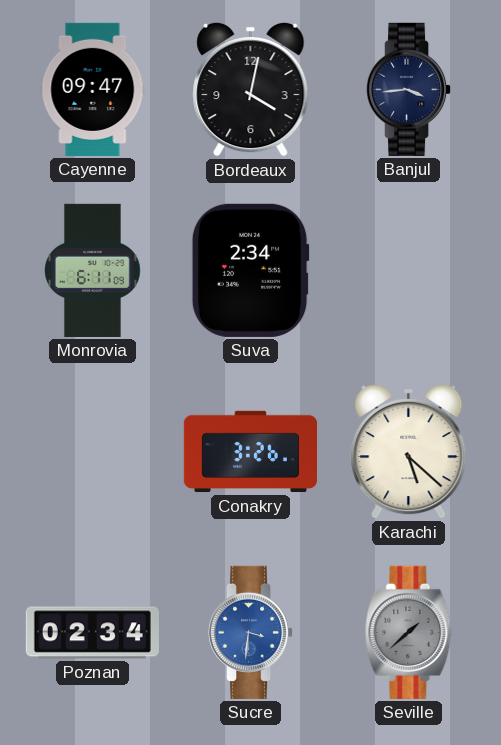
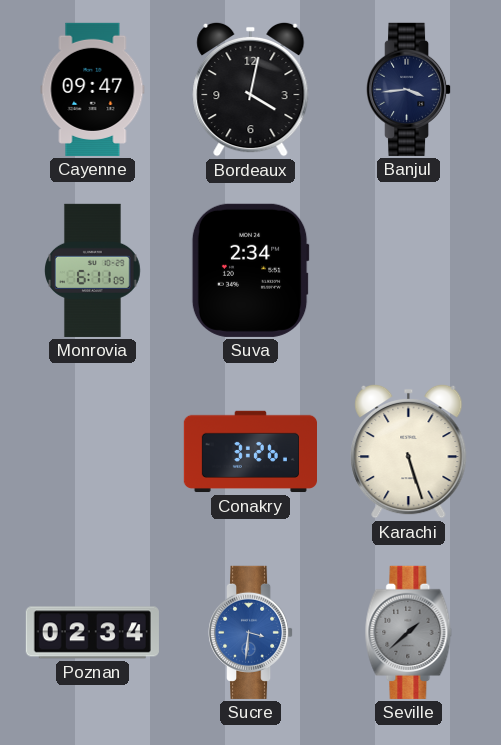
Karachi: 5:22 -> 5:27
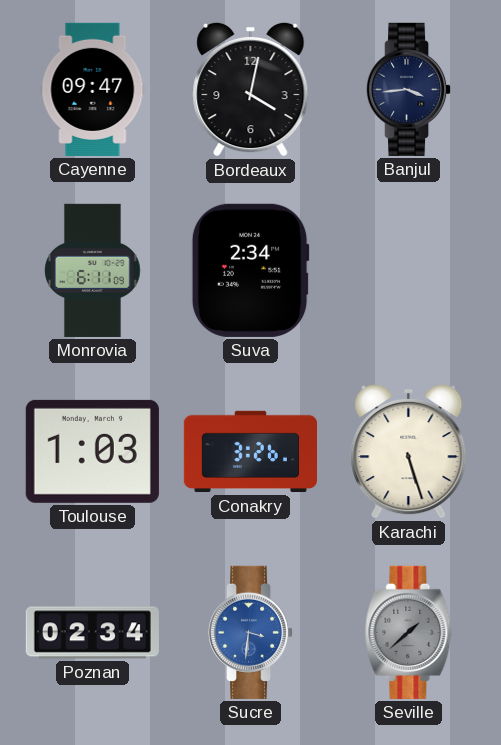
Toulouse: none -> 1:03
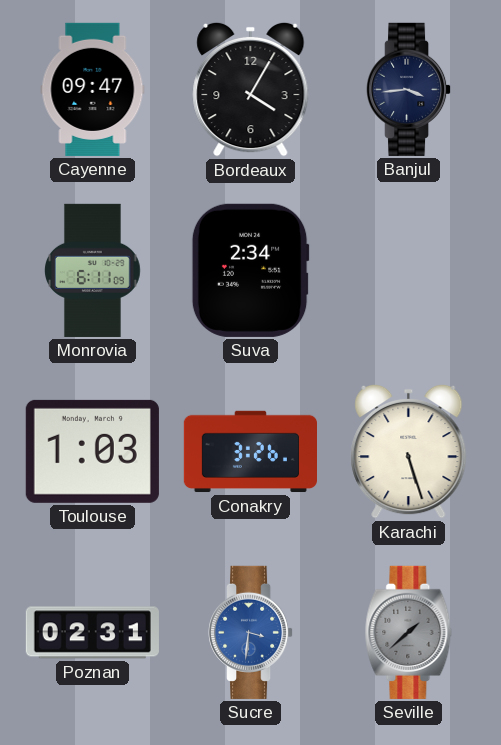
Bordeaux: 4:02 -> 4:05
Poznan: 02:34 -> 02:31
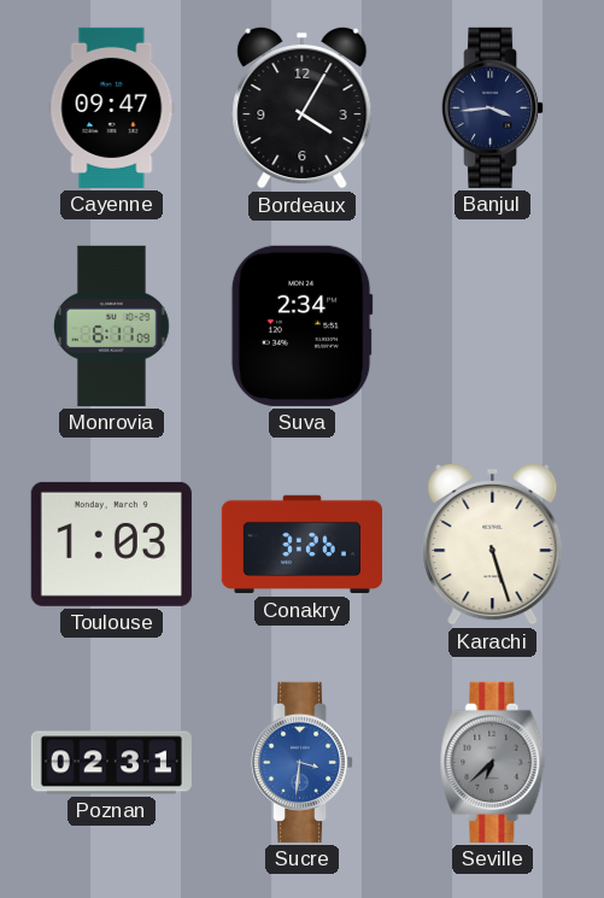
Seville: 1:38 -> 6:38
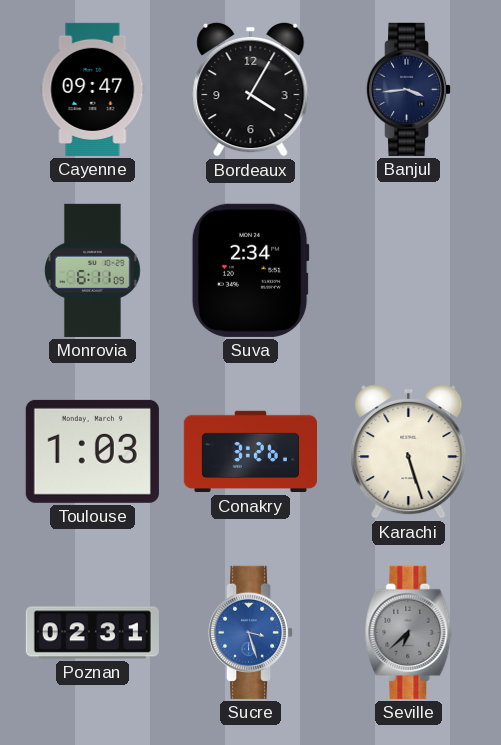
Sucre: 3:31 -> 3:27
